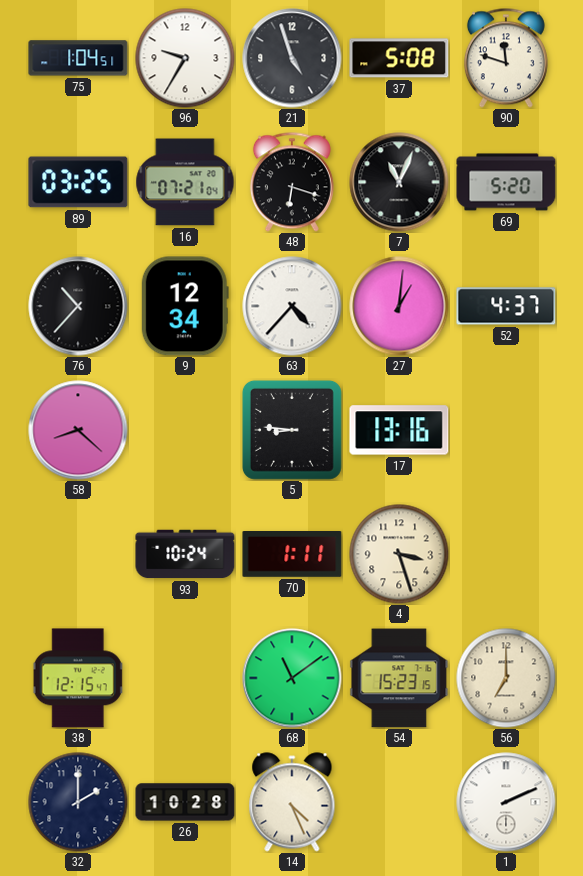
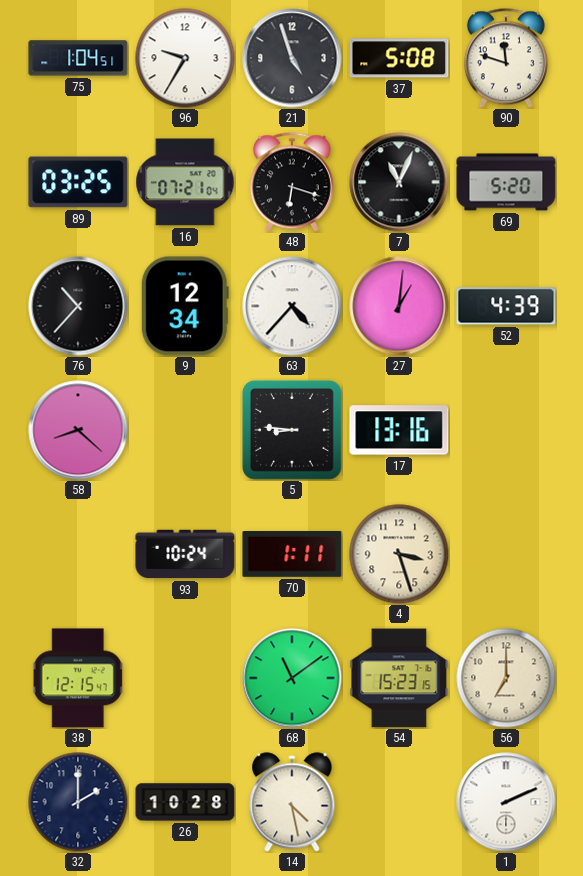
52: 4:37 -> 4:39
14: 4:26 -> 4:28
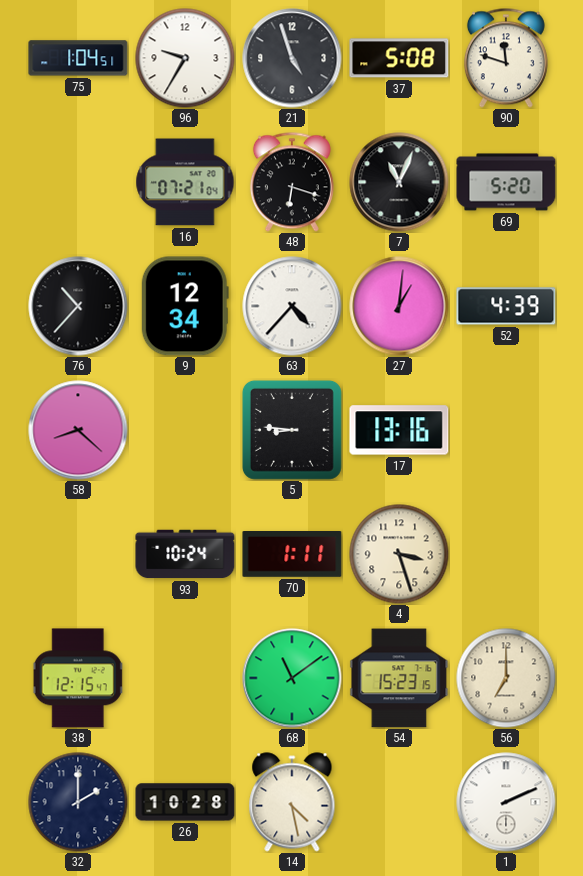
89: 03:25 -> none
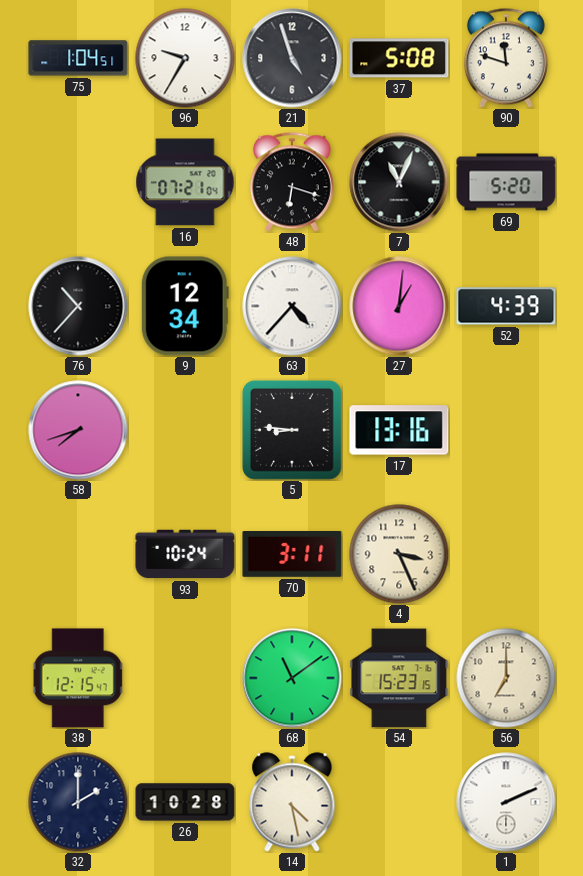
58: 8:22 -> 7:42
70: 1:11 -> 3:11
4: 3:27 -> 3:26
